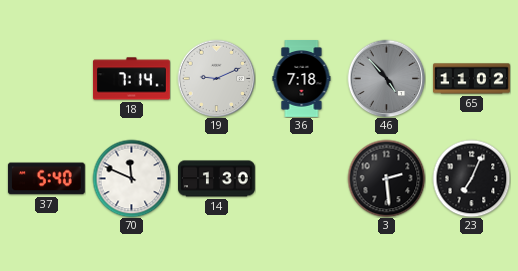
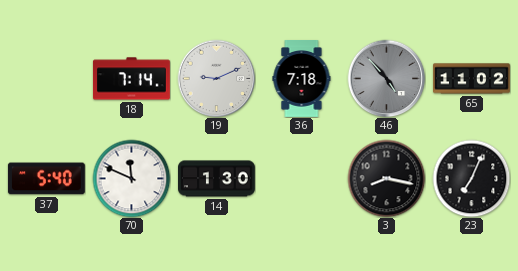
3: 2:29 -> 8:17
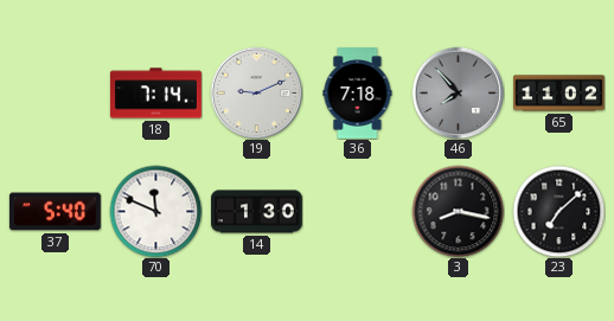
46: 4:53 -> 7:53
23: 7:04 -> 7:08
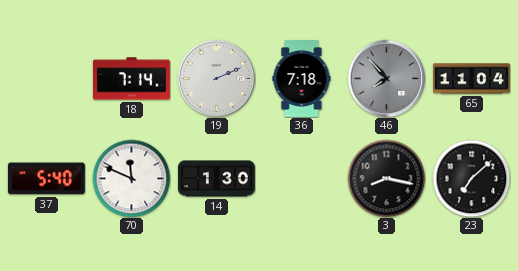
19: 9:11 -> 2:11
65: 11:02 -> 11:04
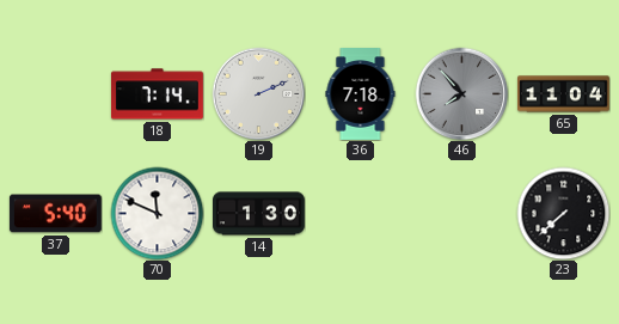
3: 8:17 -> none
23: 7:08 -> 7:38
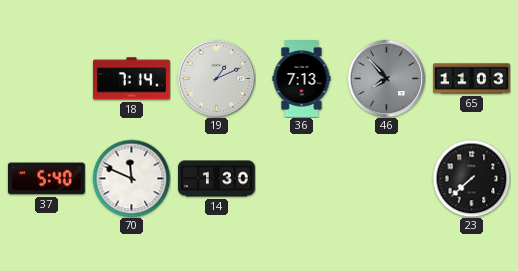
19: 2:11 -> 1:11
36: 7:18 -> 7:13
65: 11:04 -> 11:03
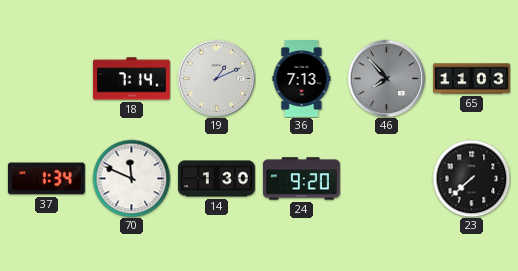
37: 5:40 -> 1:34
24: none -> 9:20
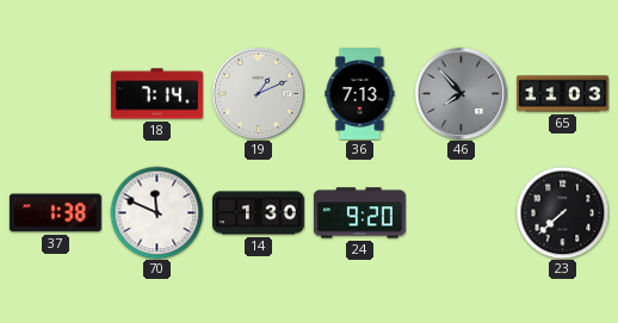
37: 1:34 -> 1:38
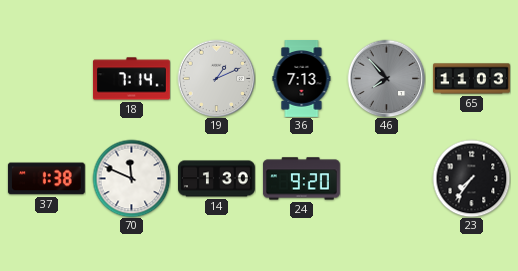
23: 7:38 -> 7:36
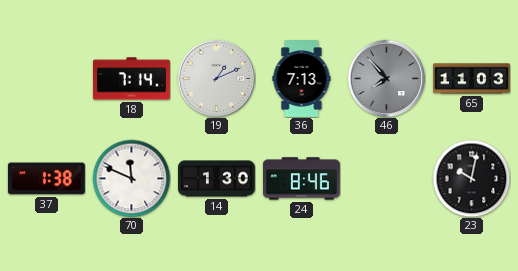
24: 9:20 -> 8:46
23: 7:36 -> 10:02
